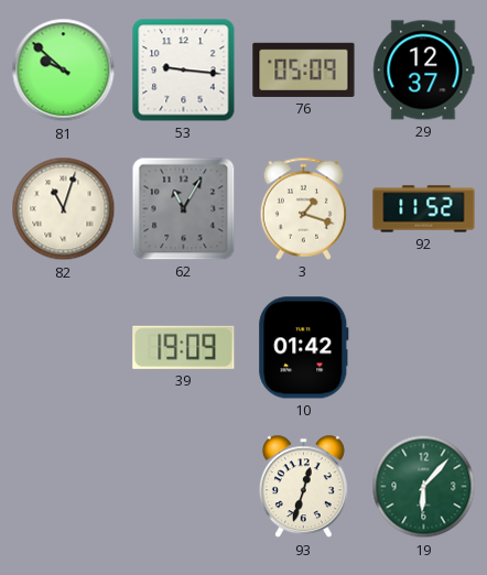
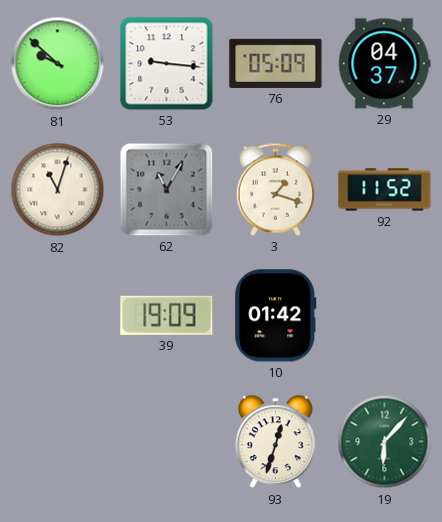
29: 12:37 -> 04:37
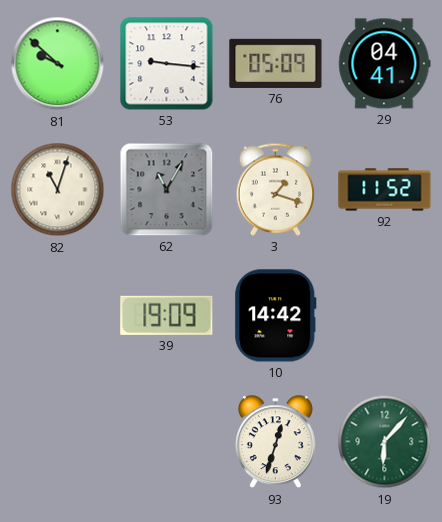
29: 04:37 -> 04:41
10: 01:42 -> 14:42
